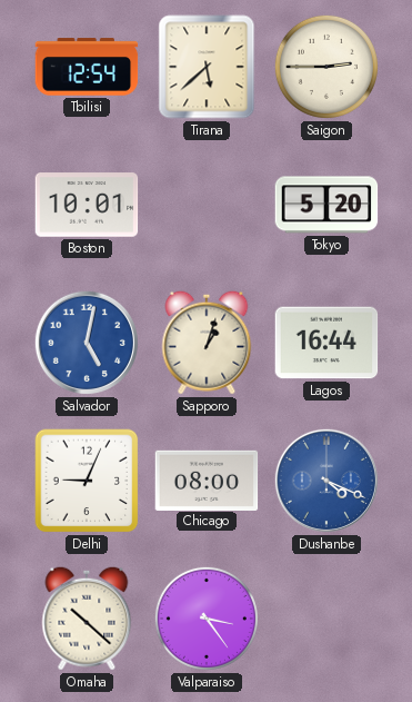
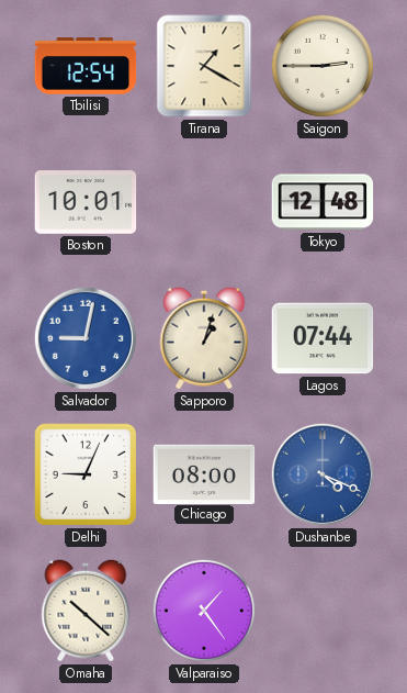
Tirana: 5:38 -> 1:20
Tokyo: 5:20 -> 12:48
Salvador: 5:02 -> 9:02
Lagos: 16:44 -> 07:44
Valparaiso: 3:24 -> 1:24
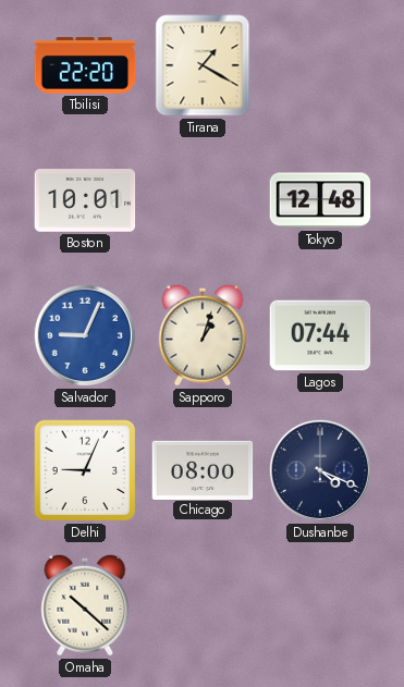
Tbilisi: 12:54 -> 22:20
Saigon: 2:45 -> none
Salvador: 9:02 -> 9:04
Dushanbe dial: blue -> navy
Valparaiso: 1:24 -> none
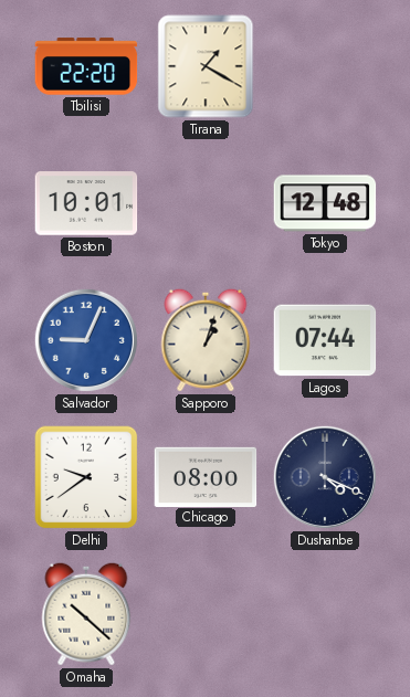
Delhi: 9:04 -> 9:39
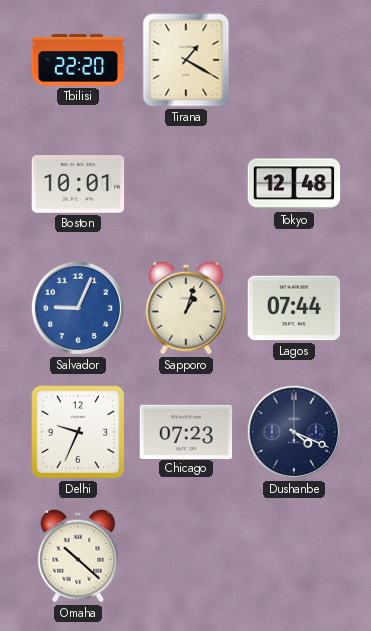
Delhi: 9:39 -> 9:34
Chicago: 08:00 -> 07:23
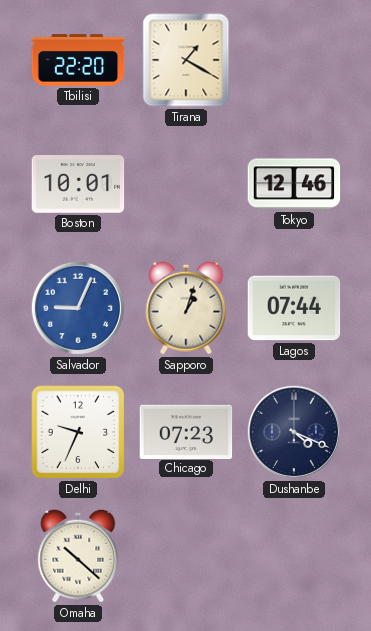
Tokyo: 12:48 -> 12:46
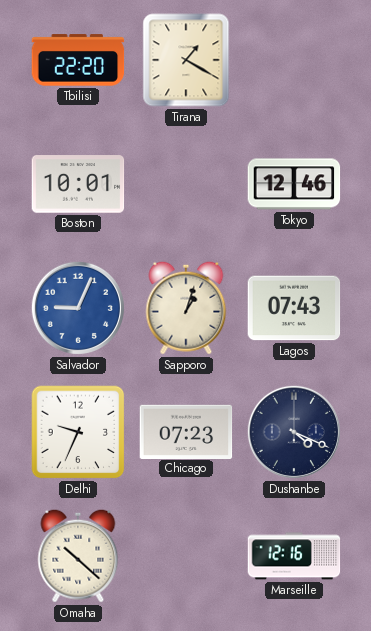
Lagos: 07:44 -> 07:43
Marseille: none -> 12:16
